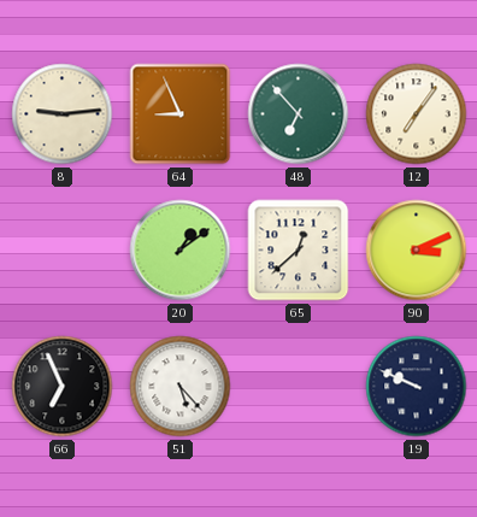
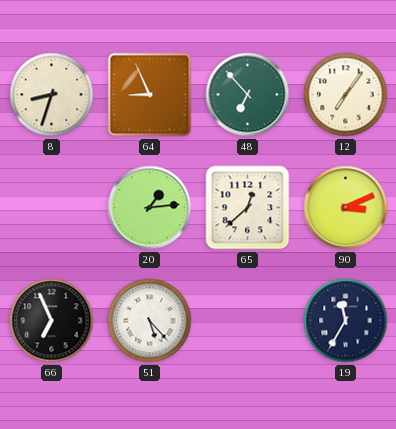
8: 9:14 -> 8:33
20: 1:09 -> 1:14
19: 9:49 -> 11:35
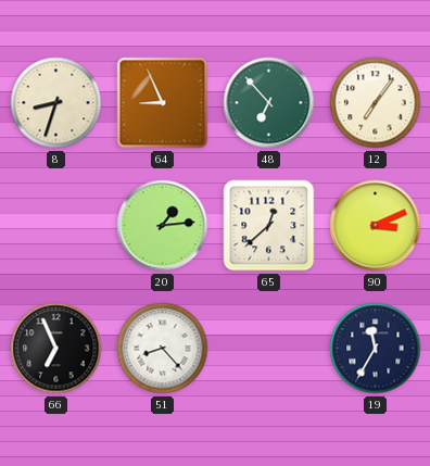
51: 5:23 -> 8:23
